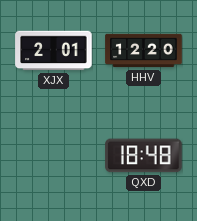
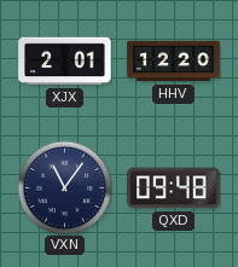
VXN: none -> 11:06
QXD: 18:48 -> 09:48
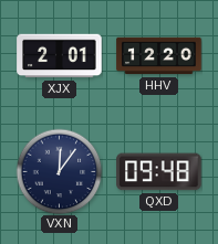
VXN: 11:06 -> 12:06
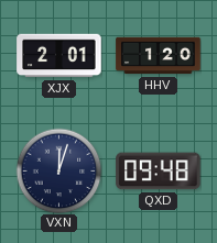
HHV: 12:20 -> 1:20
VXN: 12:06 -> 12:03
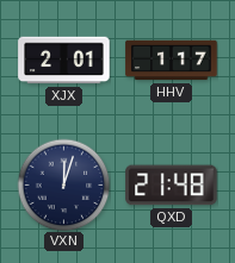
HHV: 1:20 -> 1:17
QXD: 09:48 -> 21:48
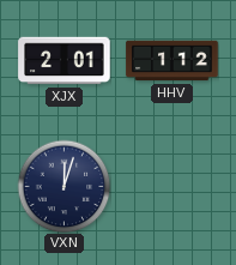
HHV: 1:17 -> 1:12
QXD: 21:48 -> none
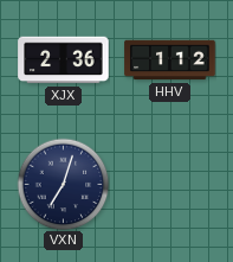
XJX: 2:01 -> 2:36
VXN: 12:03 -> 7:03
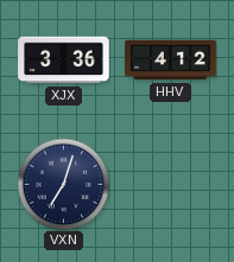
XJX: 2:36 -> 3:36
HHV: 1:12 -> 4:12
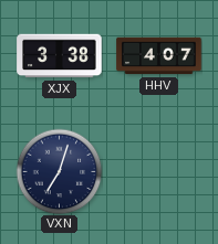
XJX: 3:36 -> 3:38
HHV: 4:12 -> 4:07
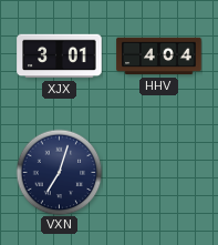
XJX: 3:38 -> 3:01
HHV: 4:07 -> 4:04
